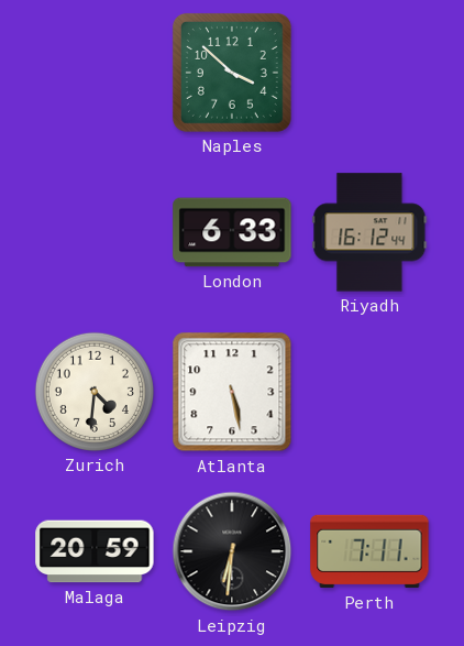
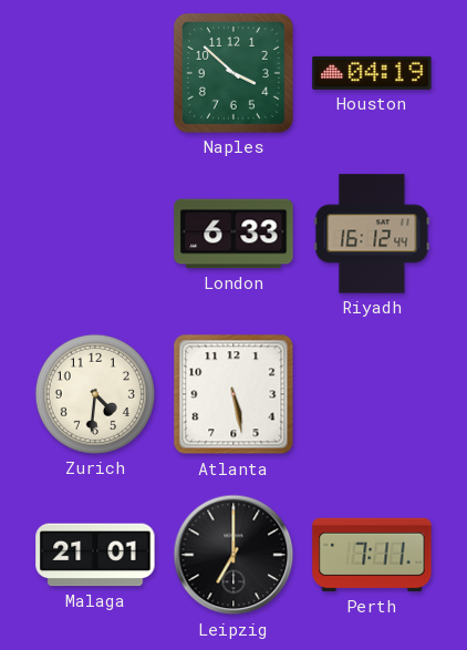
Houston: none -> 04:19
Malaga: 20:59 -> 21:01
Leipzig: 6:31 -> 7:00
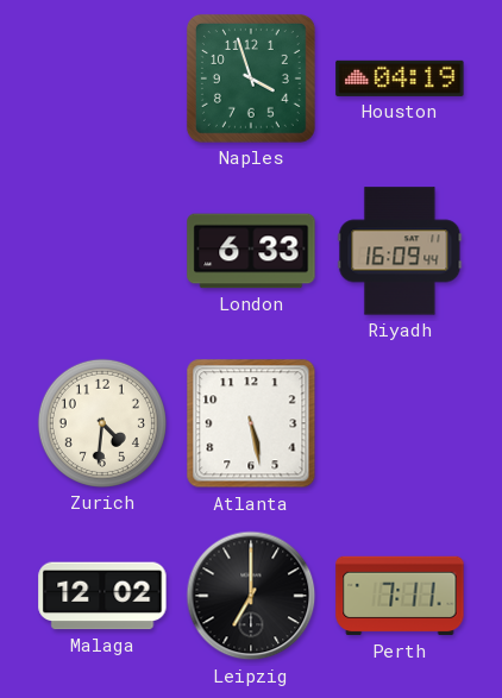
Naples: 3:52 -> 3:57
Riyadh: 16:12 -> 16:09
Malaga: 21:01 -> 12:02
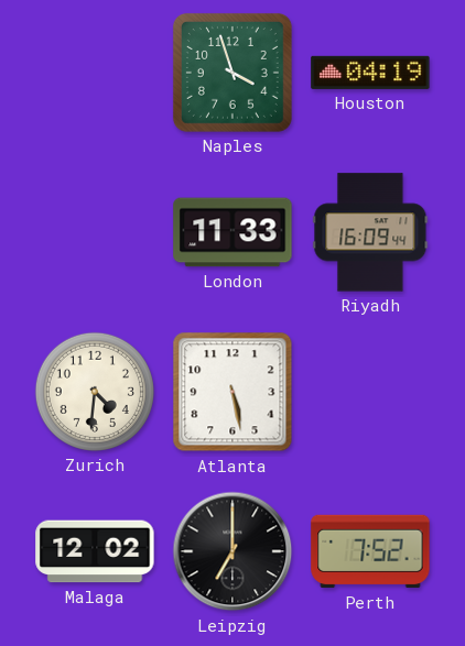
London: 6:33 -> 11:33
Perth: 7:11 -> 7:52
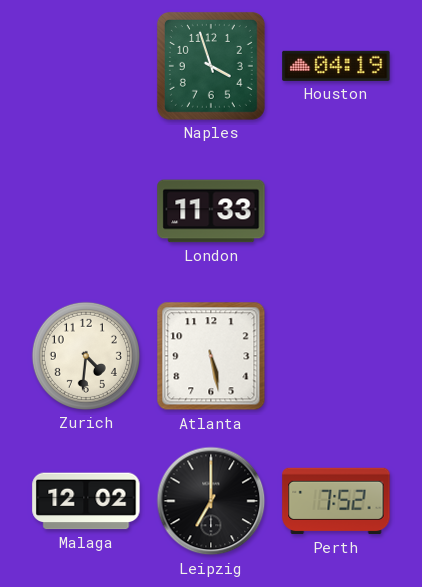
Riyadh: 16:09 -> none
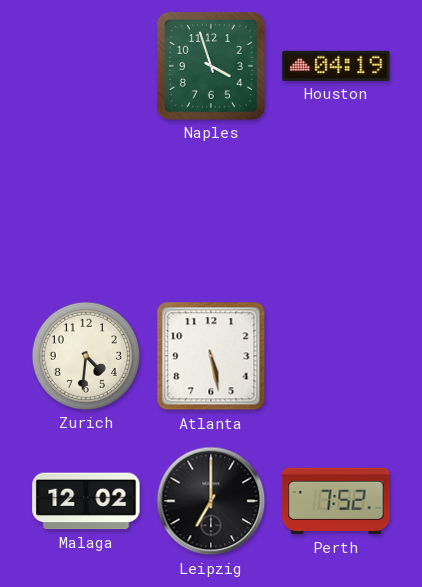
London: 11:33 -> none
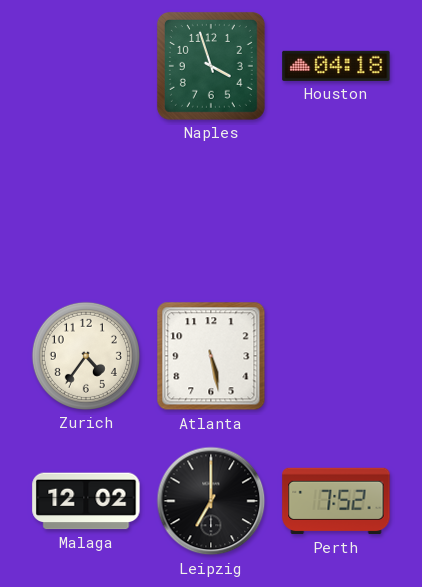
Houston: 04:19 -> 04:18
Zurich: 4:31 -> 4:36
